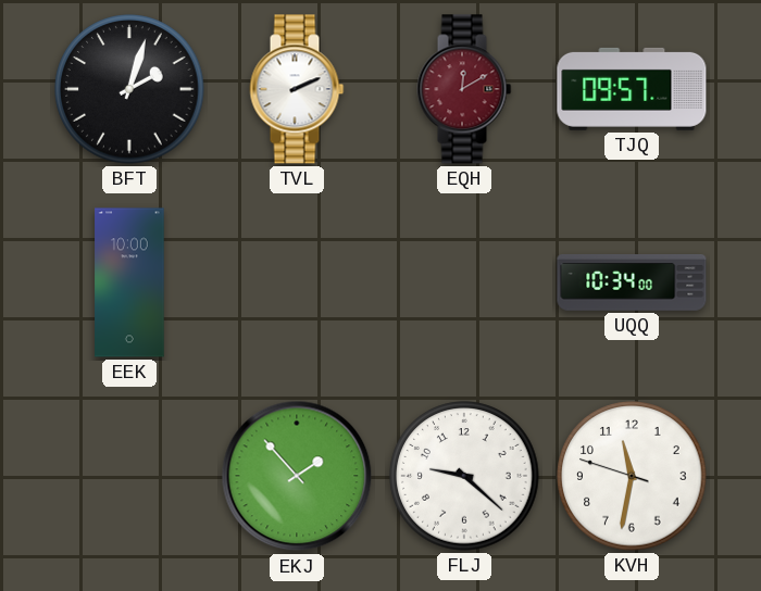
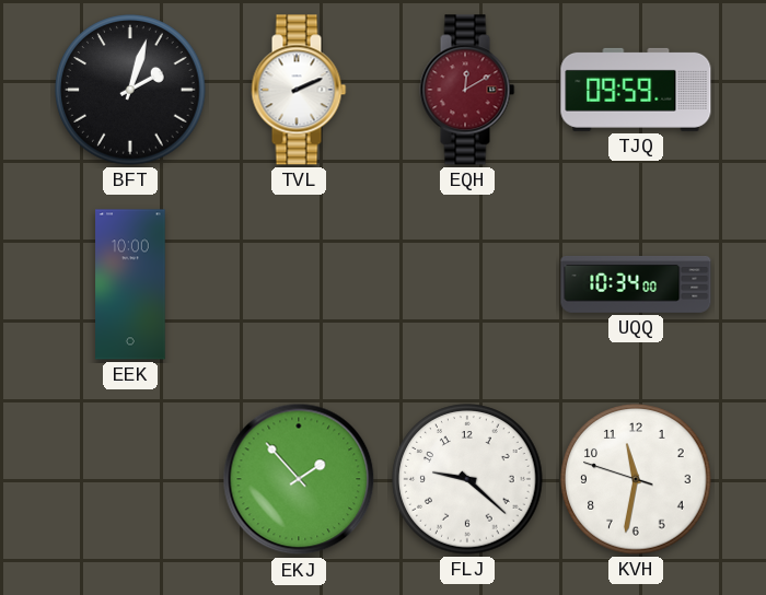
TJQ: 09:57 -> 09:59
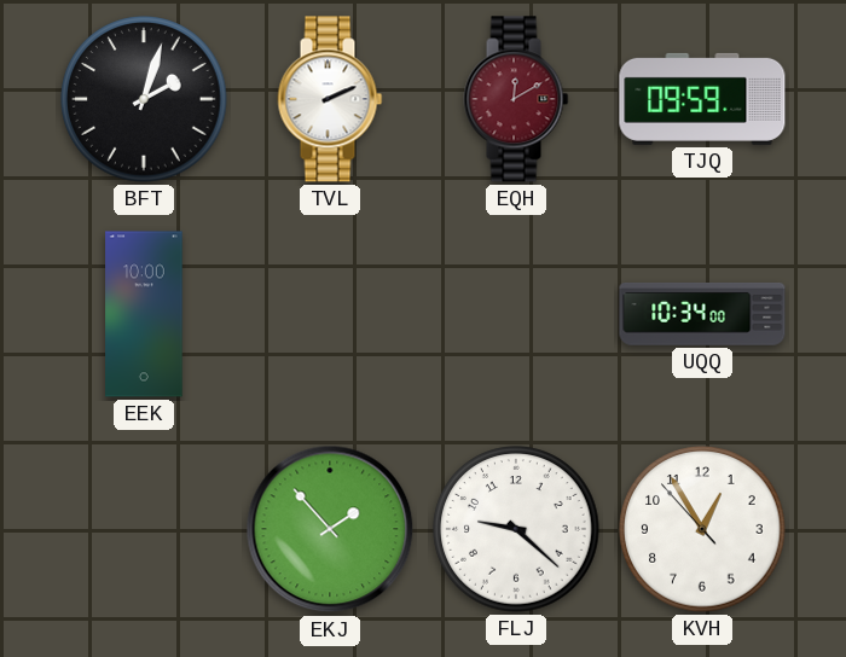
KVH: 11:31 -> 12:54
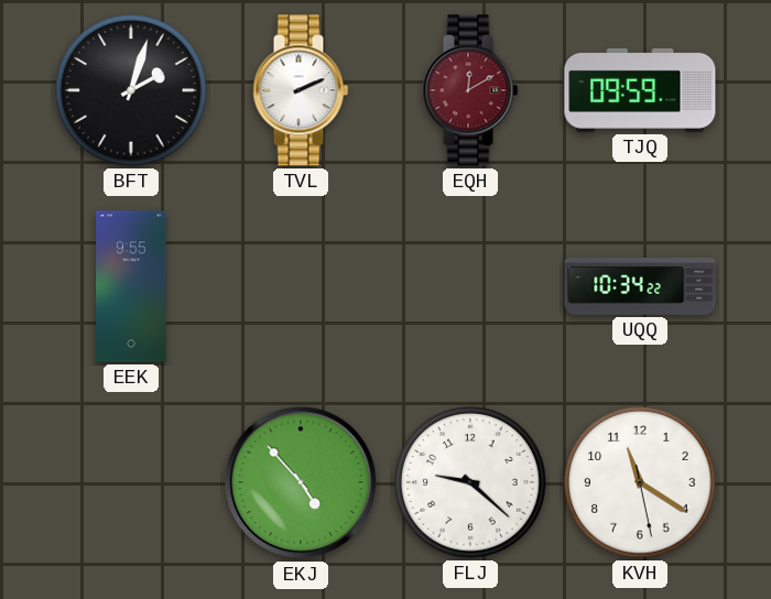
EEK: 10:00 -> 9:55
UQQ: 10:34:00 -> 10:34:22
EKJ: 1:53 -> 4:53
KVH: 12:54 -> 11:20
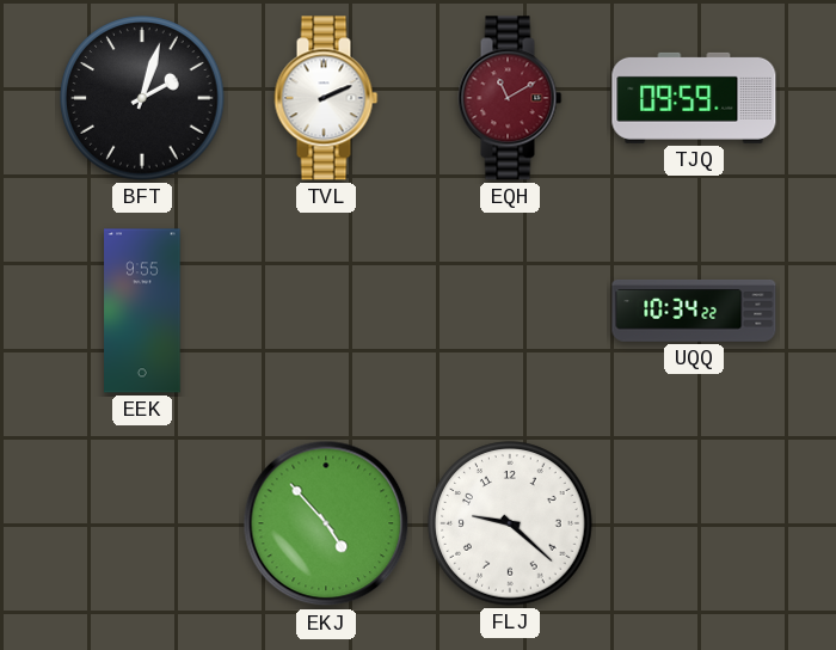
EQH: 12:10 -> 11:10
KVH: 11:20 -> none
